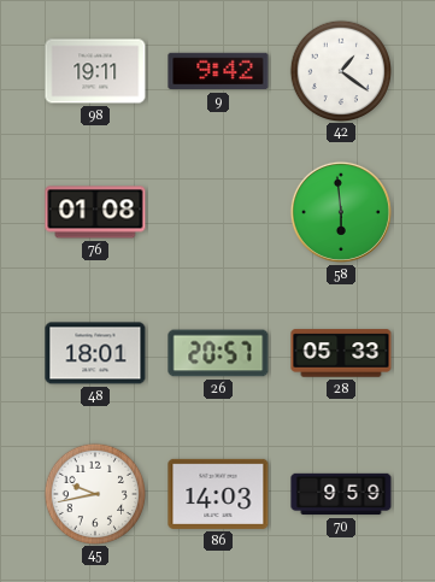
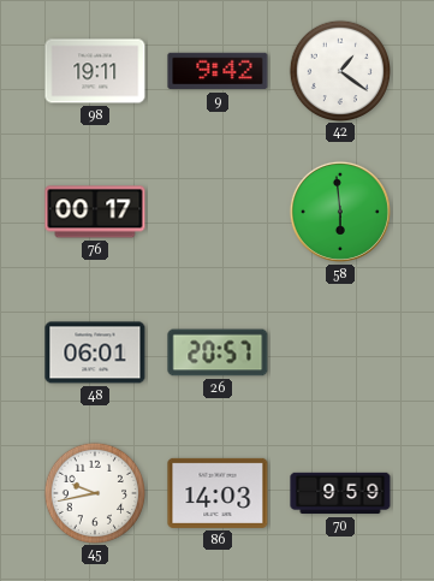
76: 01:08 -> 00:17
48: 18:01 -> 06:01
28: 05:33 -> none
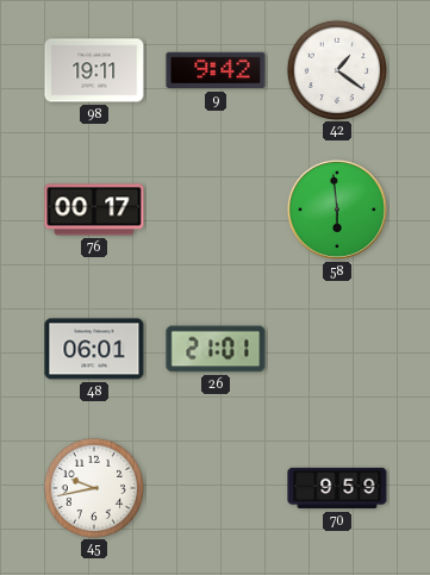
26: 20:57 -> 21:01
86: 14:03 -> none
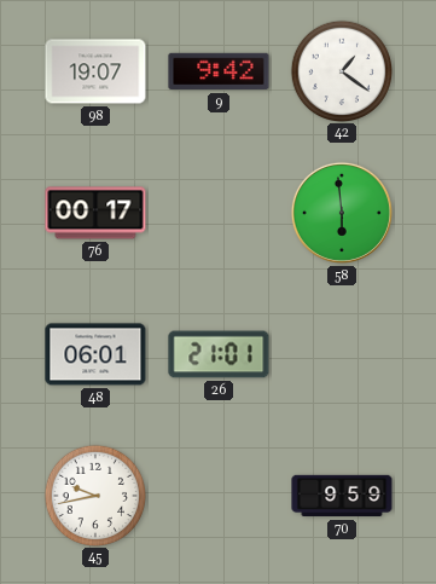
98: 19:11 -> 19:07
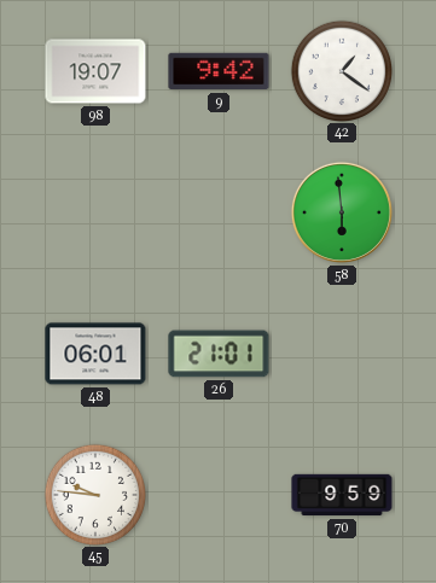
76: 00:17 -> none
45: 9:43 -> 9:46
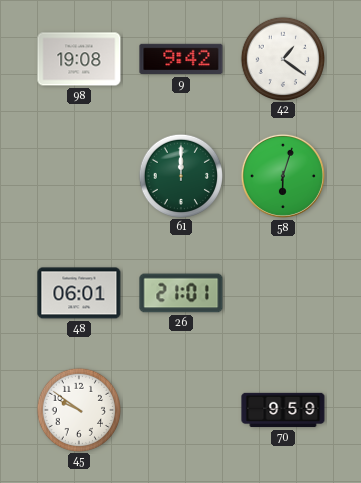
98: 19:07 -> 19:08
61: none -> 12:00
58: 5:59 -> 6:03
45: 9:46 -> 9:51
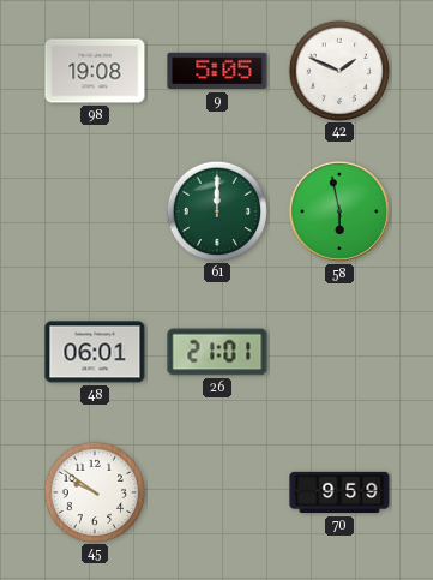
9: 9:42 -> 5:05
42: 1:21 -> 1:49
58: 6:03 -> 5:58
